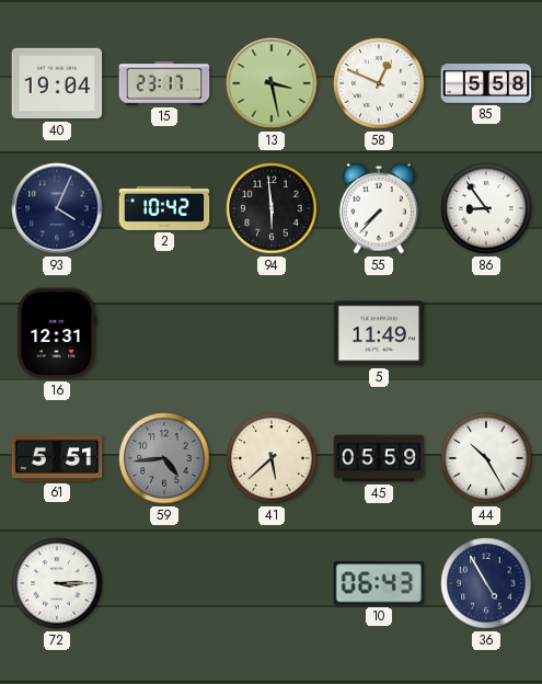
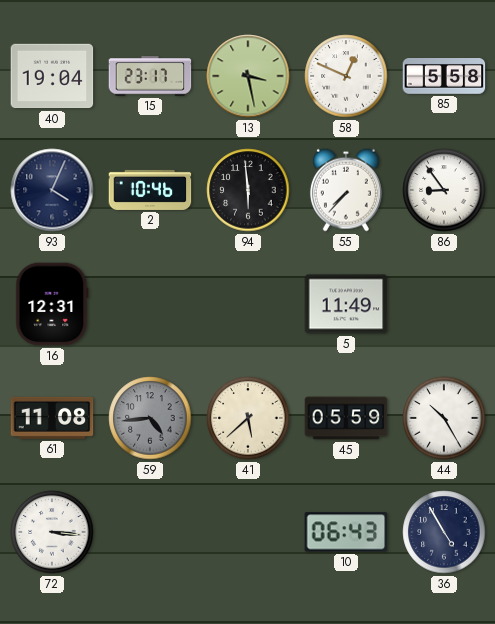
2: 10:42 -> 10:46
61: 5:51 -> 11:08
72: 3:15 -> 3:16
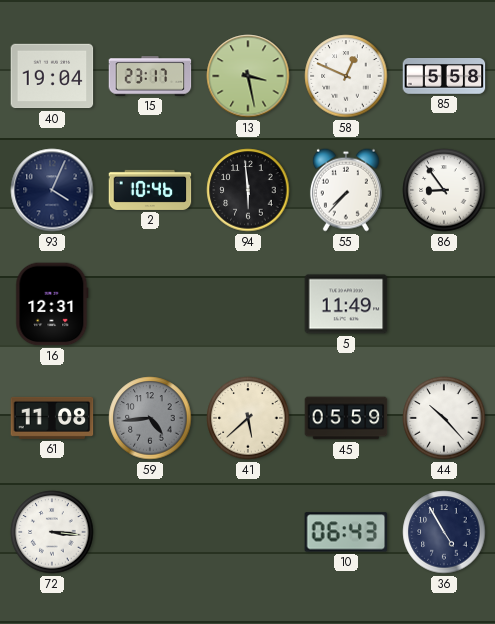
44: 10:25 -> 10:23
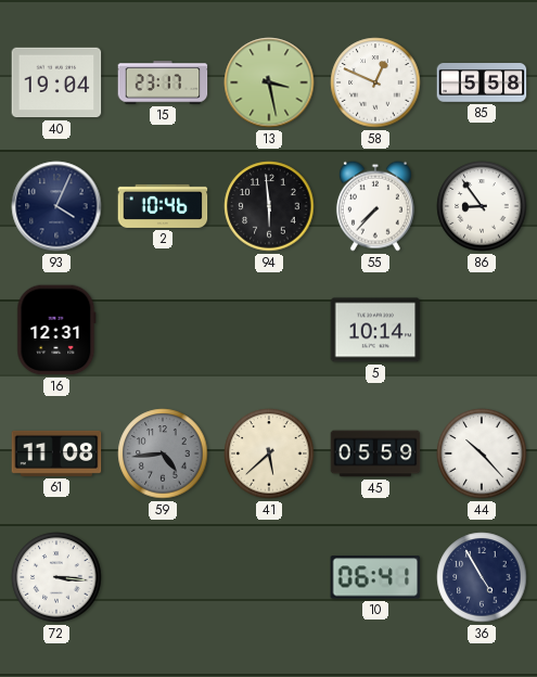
5: 11:49 -> 10:14
10: 06:43 -> 06:41
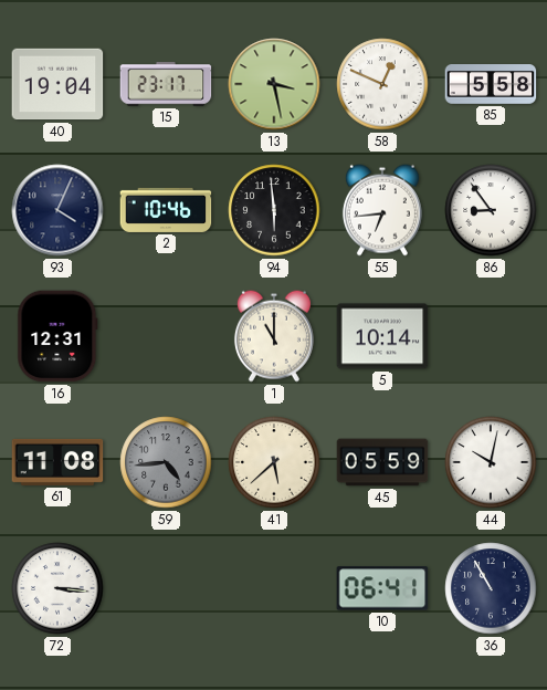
55: 7:37 -> 6:44
1: none -> 11:00
44: 10:23 -> 10:02
36: 4:55 -> 10:55
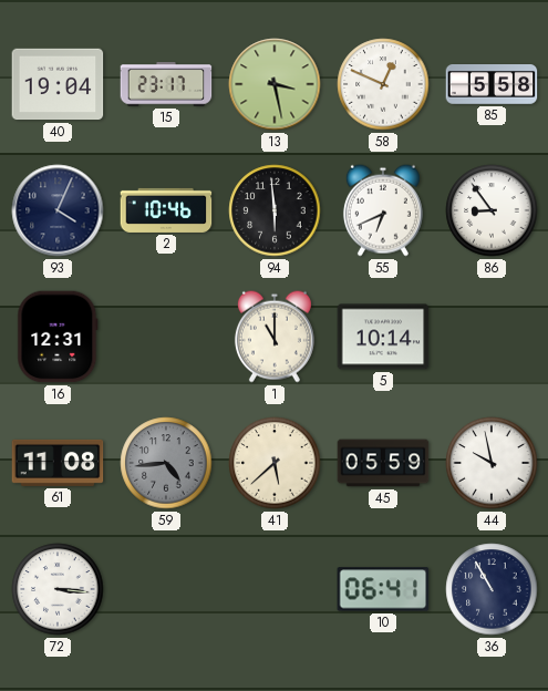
55: 6:44 -> 6:41
44: 10:02 -> 9:58
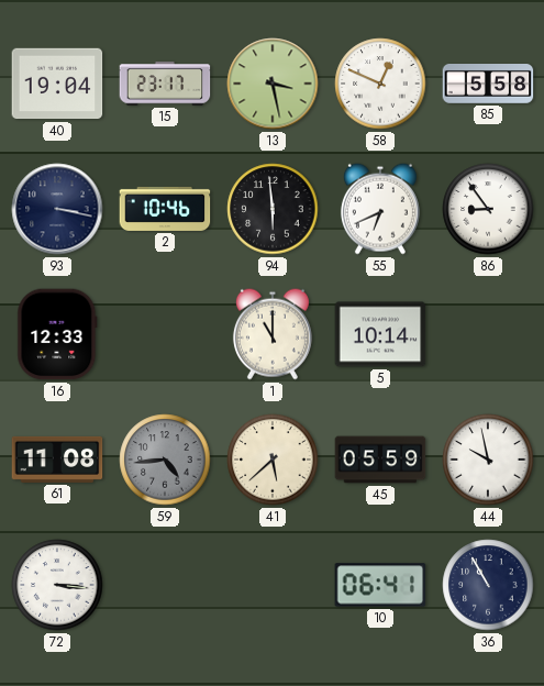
93: 4:04 -> 3:17
16: 12:31 -> 12:33
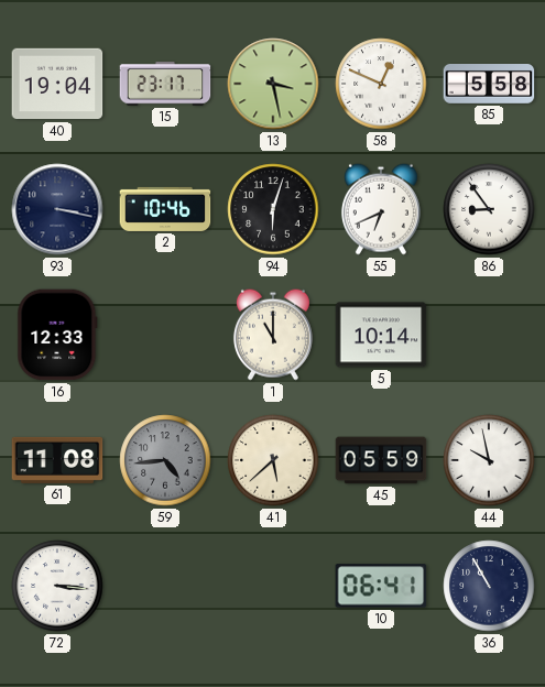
94: 5:59 -> 6:03
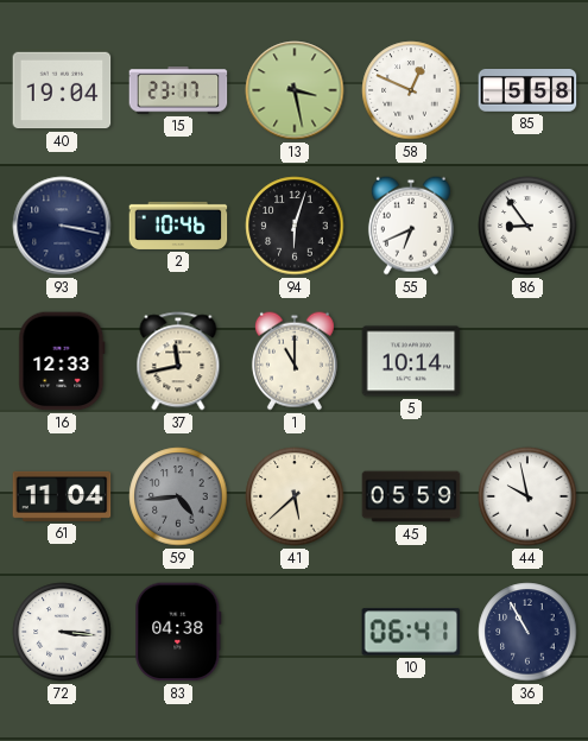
37: none -> 11:43
61: 11:08 -> 11:04
83: none -> 04:38
